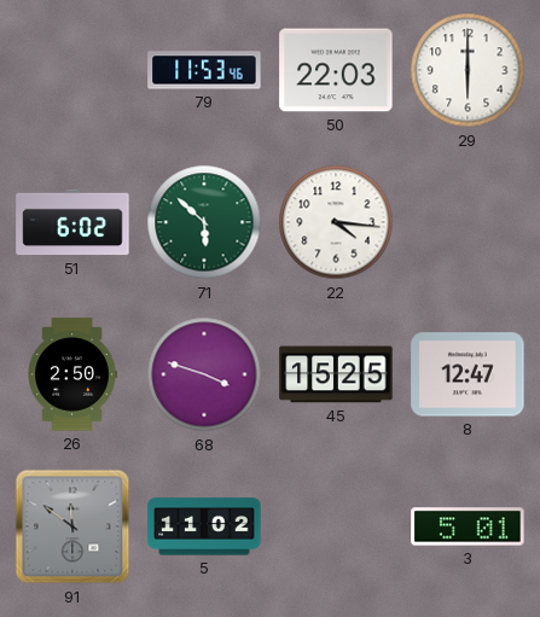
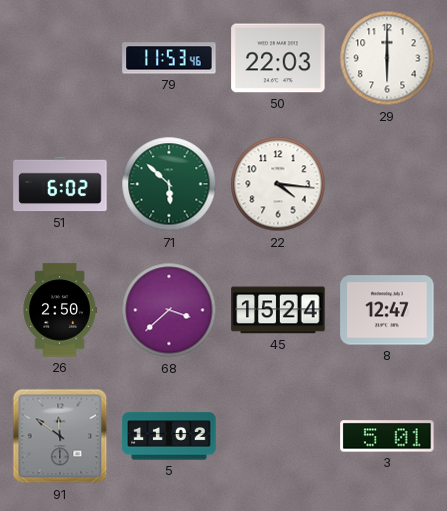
68: 3:48 -> 3:38
45: 15:25 -> 15:24
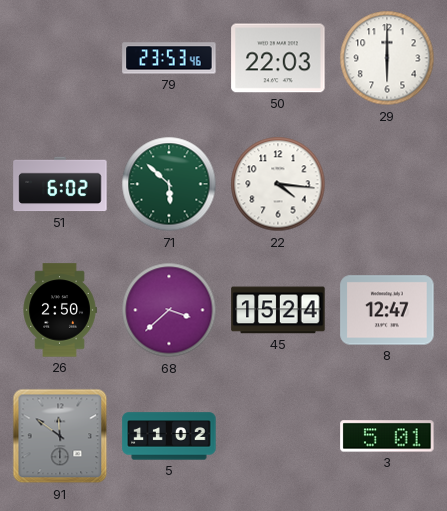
79: 11:53 -> 23:53
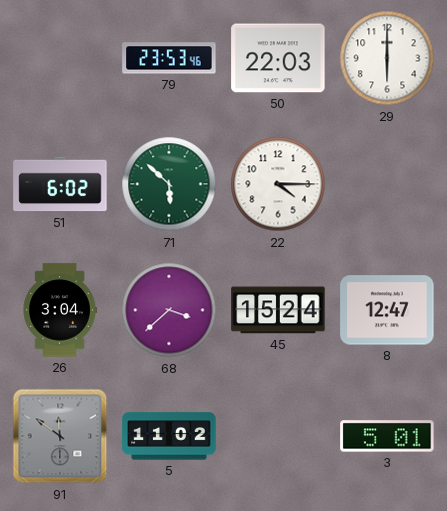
22: 4:16 -> 4:15
26: 2:50 -> 3:04
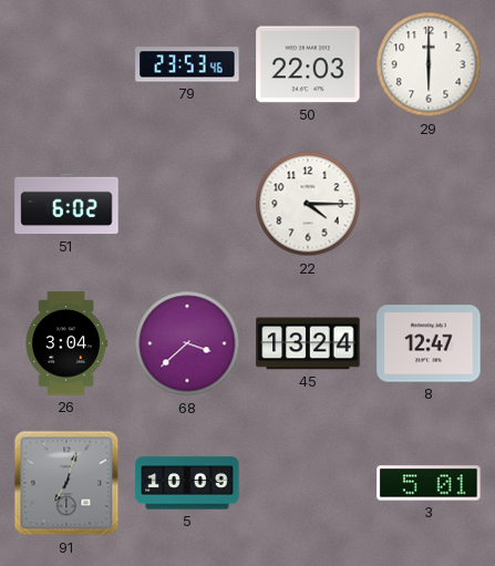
71: 5:52 -> none
45: 15:24 -> 13:24
91: 11:51 -> 7:03
5: 11:02 -> 10:09
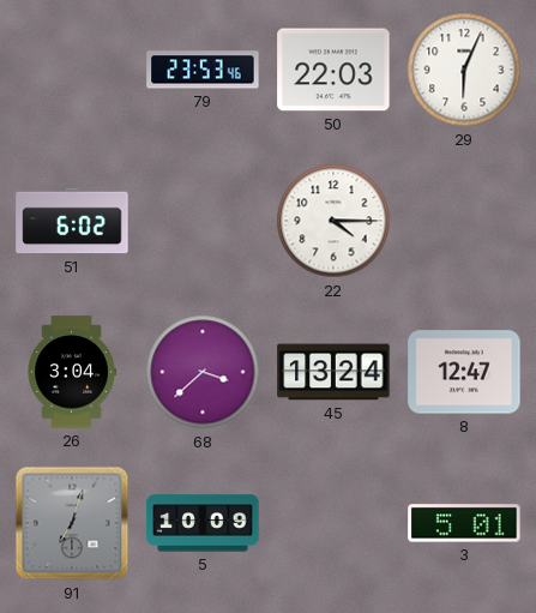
29: 6:00 -> 6:04
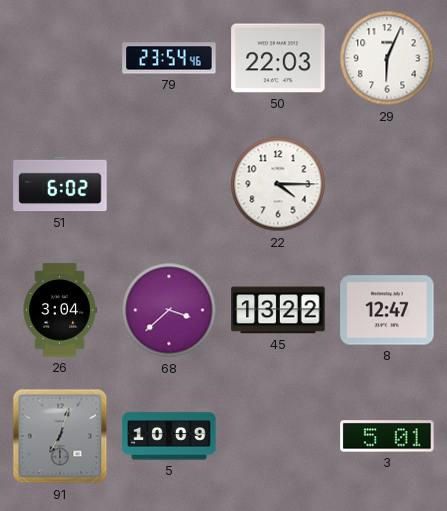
79: 23:53 -> 23:54
45: 13:24 -> 13:22
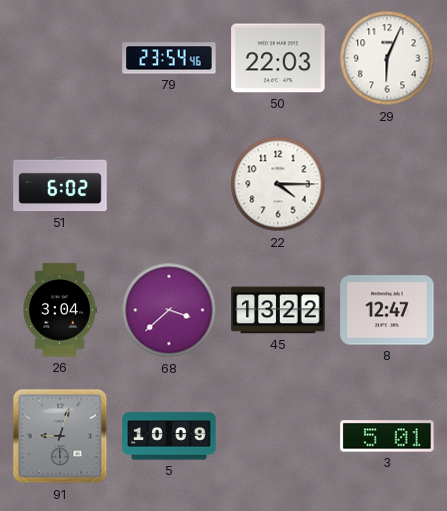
91: 7:03 -> 9:03
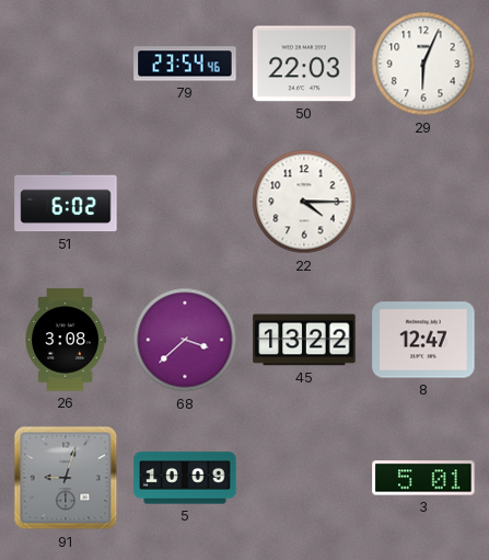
26: 3:04 -> 3:08
